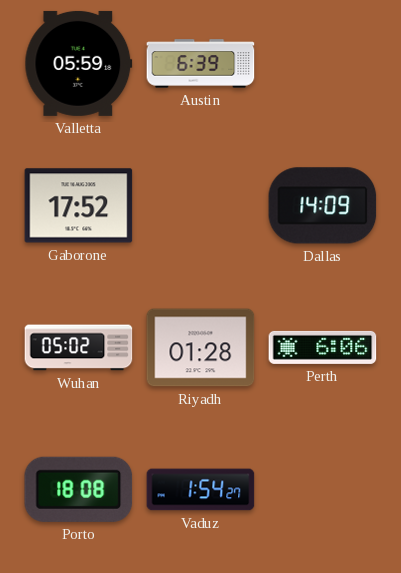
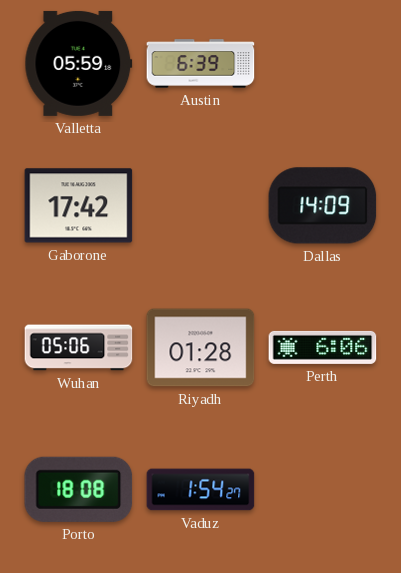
Gaborone: 17:52 -> 17:42
Wuhan: 05:02 -> 05:06
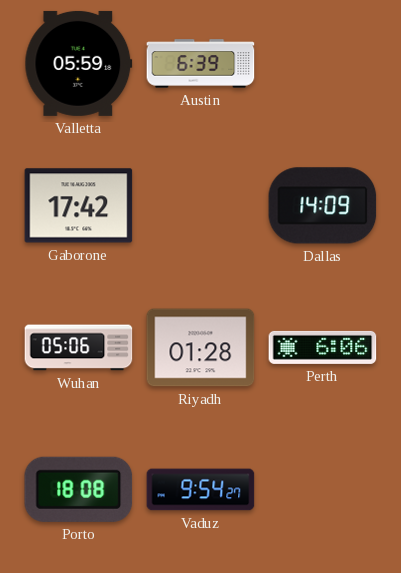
Vaduz: 1:54 -> 9:54
